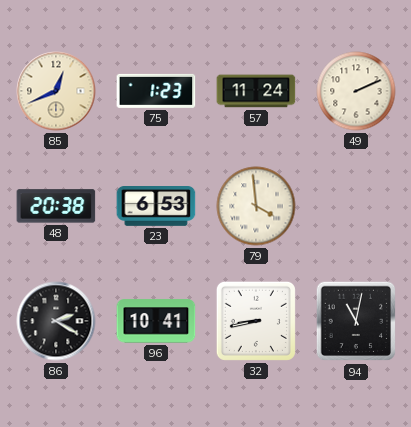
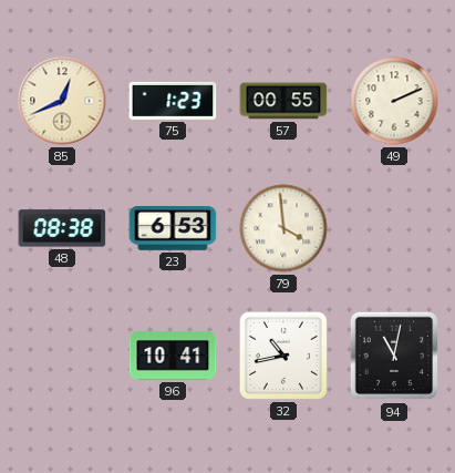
57: 11:24 -> 00:55
48: 20:38 -> 08:38
86: 2:20 -> none
32: 8:43 -> 10:43
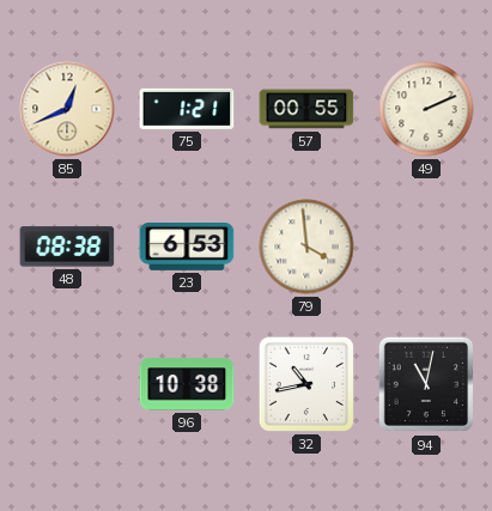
75: 1:23 -> 1:21
96: 10:41 -> 10:38
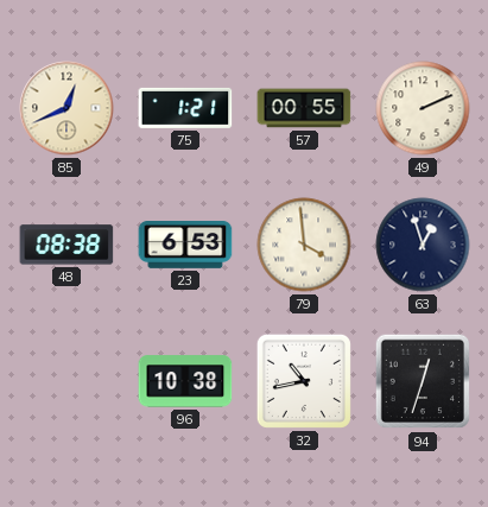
63: none -> 12:57
94: 11:02 -> 12:33
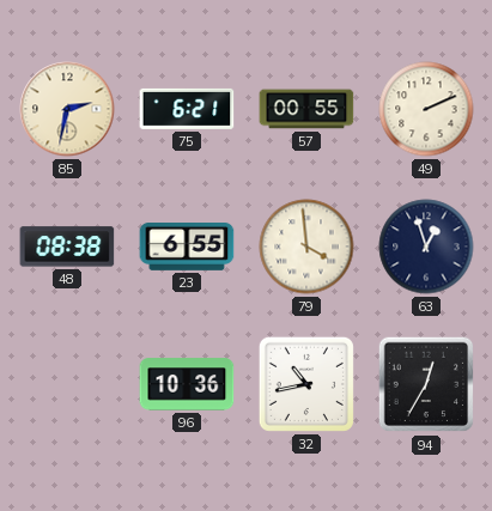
85: 12:41 -> 2:32
75: 1:21 -> 6:21
23: 6:53 -> 6:55
96: 10:38 -> 10:36
94: 12:33 -> 12:35
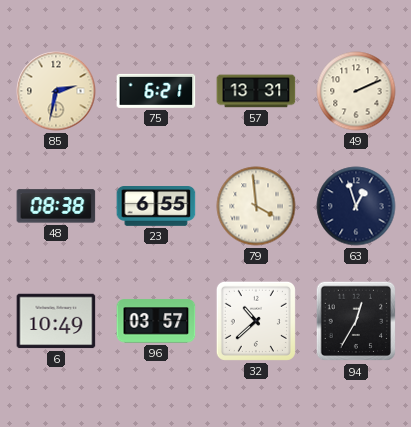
57: 00:55 -> 13:31
6: none -> 10:49
96: 10:36 -> 03:57
32: 10:43 -> 10:38
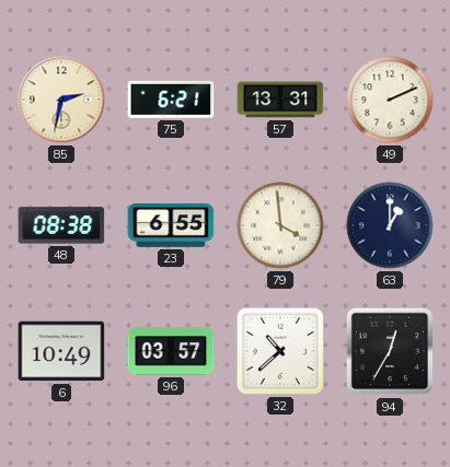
63: 12:57 -> 1:00
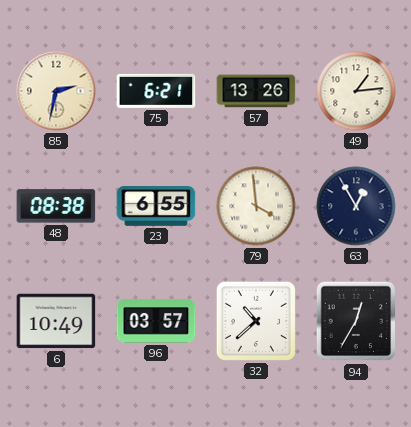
57: 13:31 -> 13:26
49: 2:11 -> 1:14
63: 1:00 -> 12:55
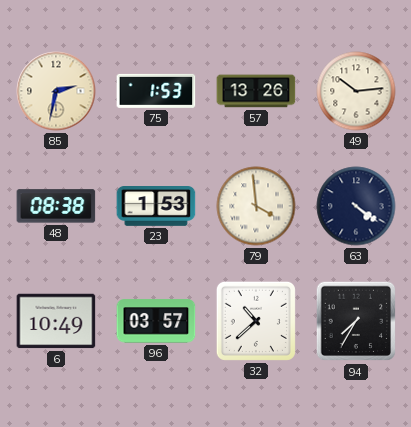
75: 6:21 -> 1:53
49: 1:14 -> 10:14
23: 6:55 -> 1:53
63: 12:55 -> 4:21
94: 12:35 -> 7:35
